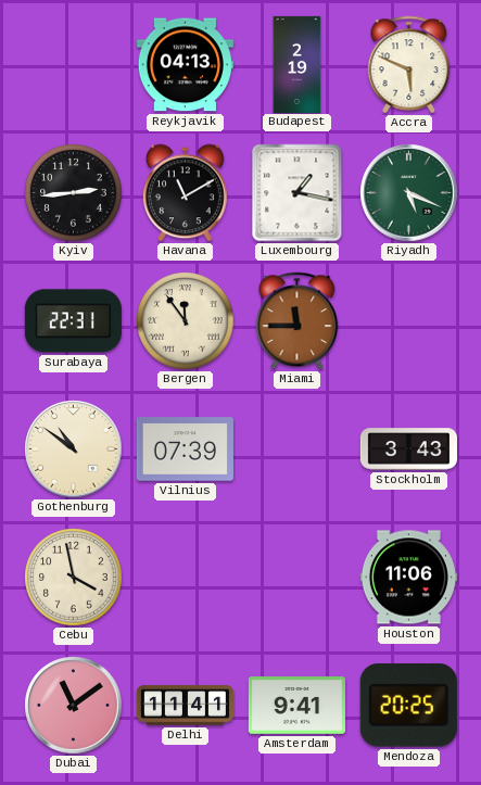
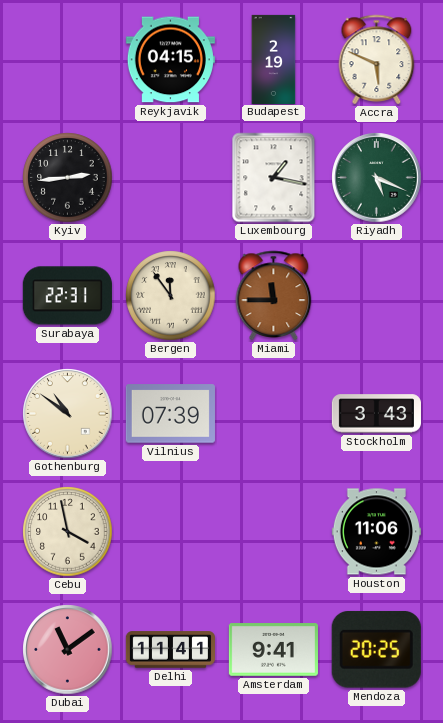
Reykjavik: 04:13 -> 04:15
Havana: 11:10 -> none
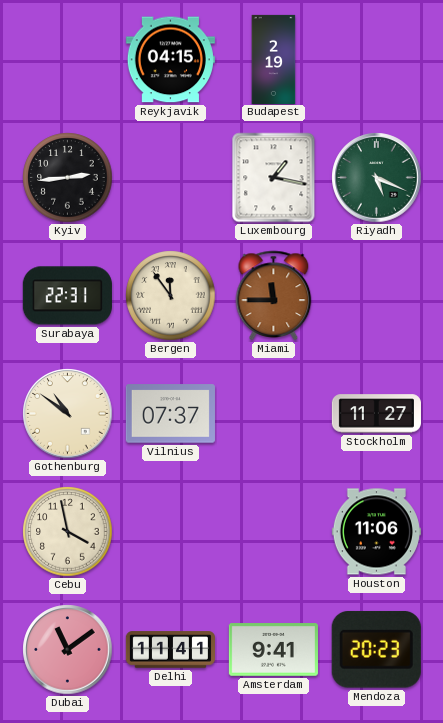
Accra: 5:49 -> none
Vilnius: 07:39 -> 07:37
Stockholm: 3:43 -> 11:27
Mendoza: 20:25 -> 20:23
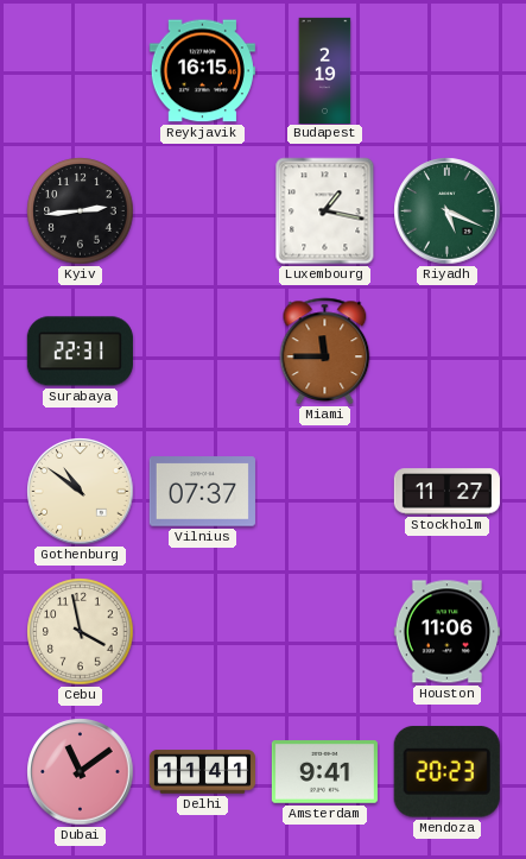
Reykjavik: 04:15 -> 16:15
Bergen: 11:54 -> none
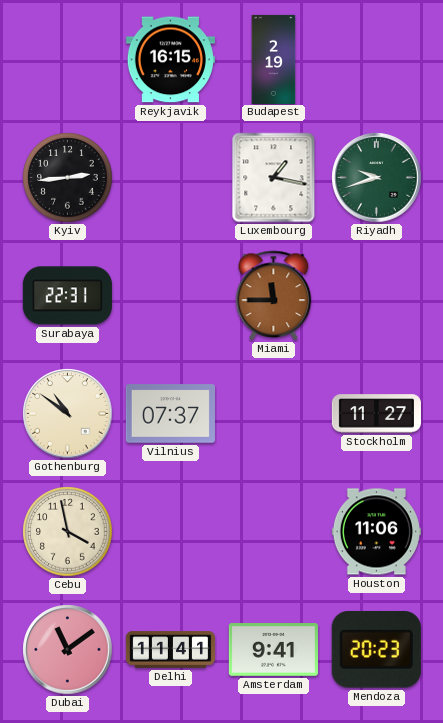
Riyadh: 5:19 -> 9:42
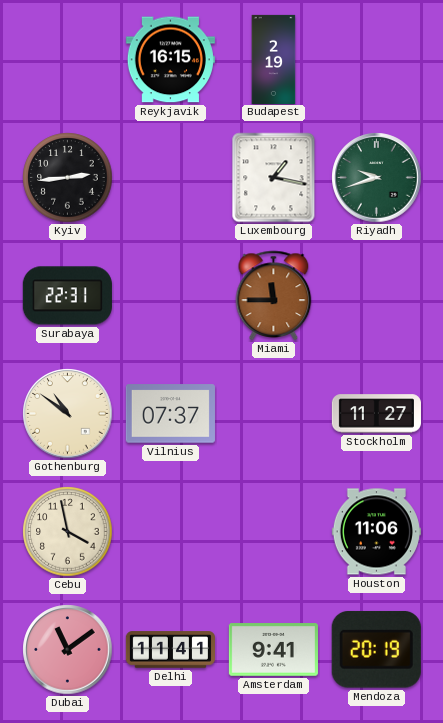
Mendoza: 20:23 -> 20:19
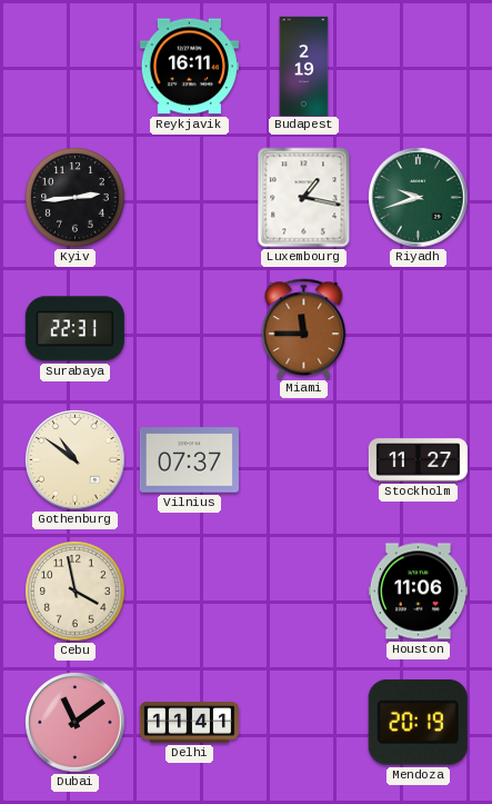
Reykjavik: 16:15 -> 16:11
Amsterdam: 9:41 -> none
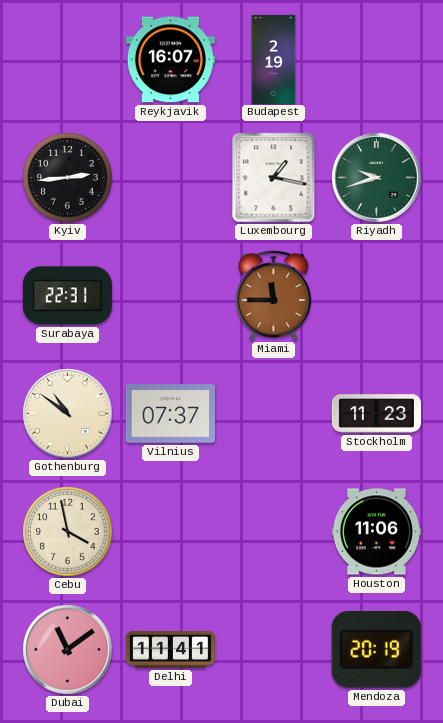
Reykjavik: 16:11 -> 16:07
Stockholm: 11:27 -> 11:23
